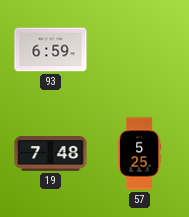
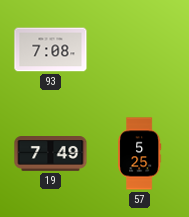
93: 6:59 -> 7:08
19: 7:48 -> 7:49
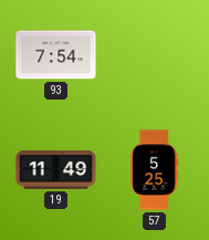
93: 7:08 -> 7:54
19: 7:49 -> 11:49
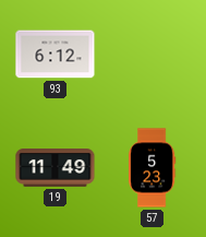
93: 7:54 -> 6:12
57: 5:25 -> 5:23
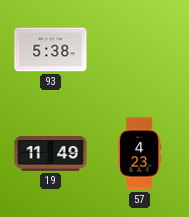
93: 6:12 -> 5:38
57: 5:23 -> 4:23
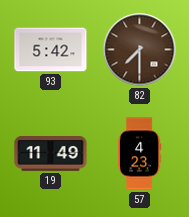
93: 5:38 -> 5:42
82: none -> 7:30
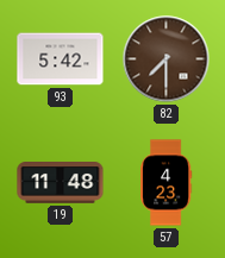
19: 11:49 -> 11:48
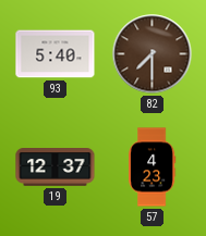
93: 5:42 -> 5:40
19: 11:48 -> 12:37
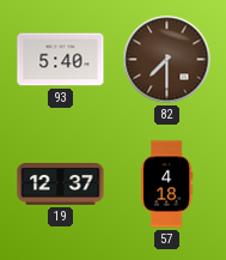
57: 4:23 -> 4:18
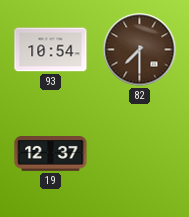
93: 5:40 -> 10:54
57: 4:18 -> none
